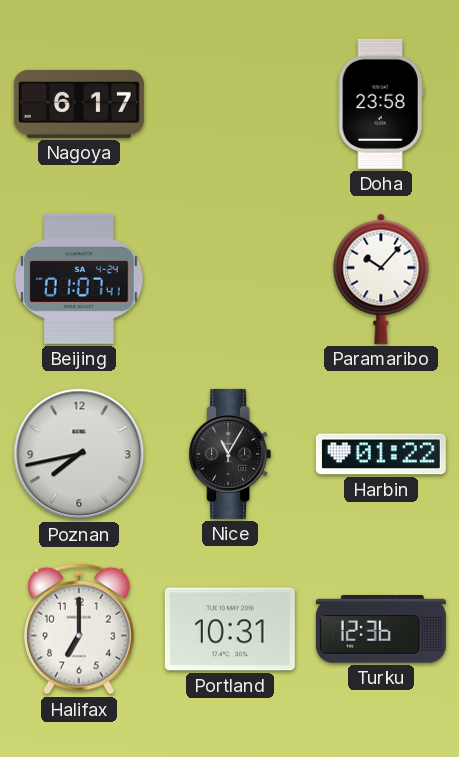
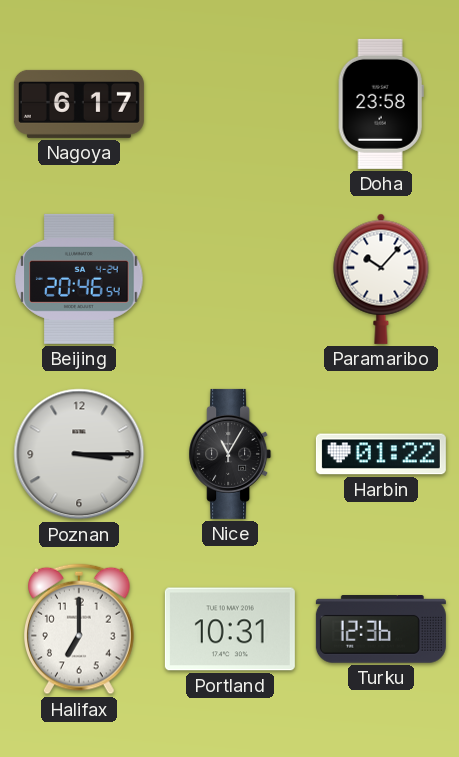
Beijing: 01:07 -> 20:46
Poznan: 7:43 -> 3:15
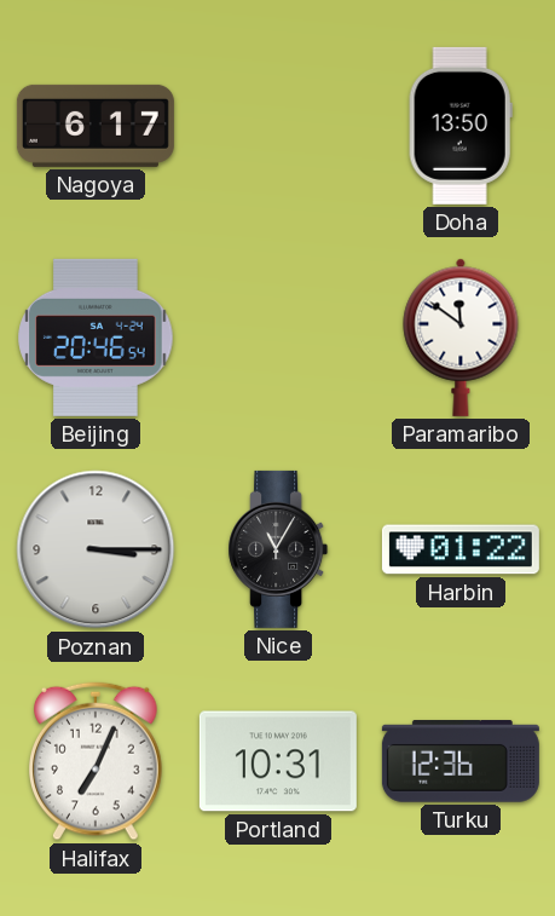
Doha: 23:58 -> 13:50
Paramaribo: 10:07 -> 11:51
Halifax: 7:00 -> 7:04
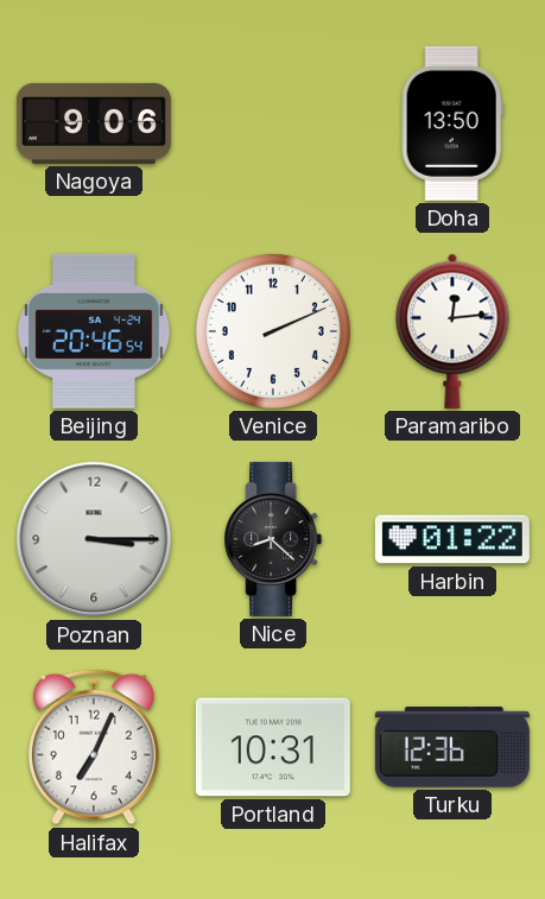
Nagoya: 6:17 -> 9:06
Venice: none -> 2:11
Paramaribo: 11:51 -> 12:14
Nice: 11:05 -> 8:22
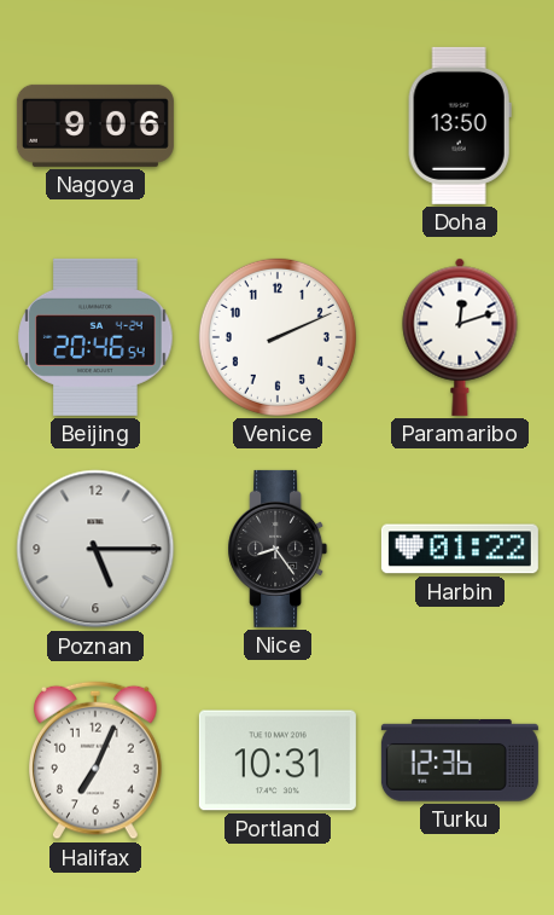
Paramaribo: 12:14 -> 12:12
Poznan: 3:15 -> 5:15
Nice: 8:22 -> 8:24
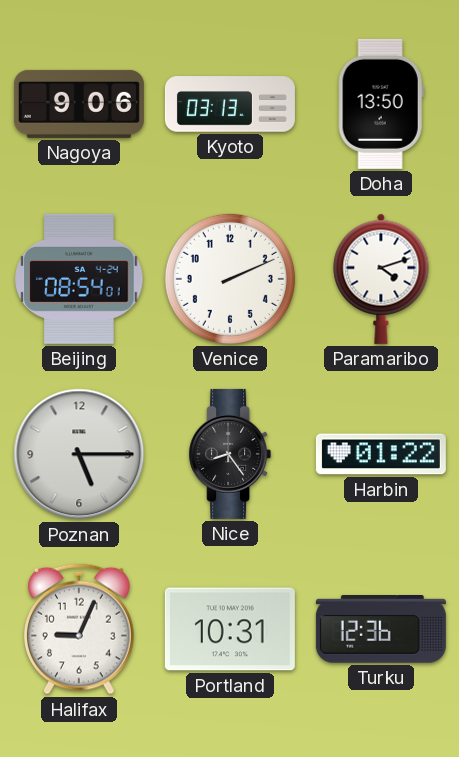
Kyoto: none -> 03:13
Beijing: 20:46 -> 08:54
Paramaribo: 12:12 -> 4:12
Halifax: 7:04 -> 9:04
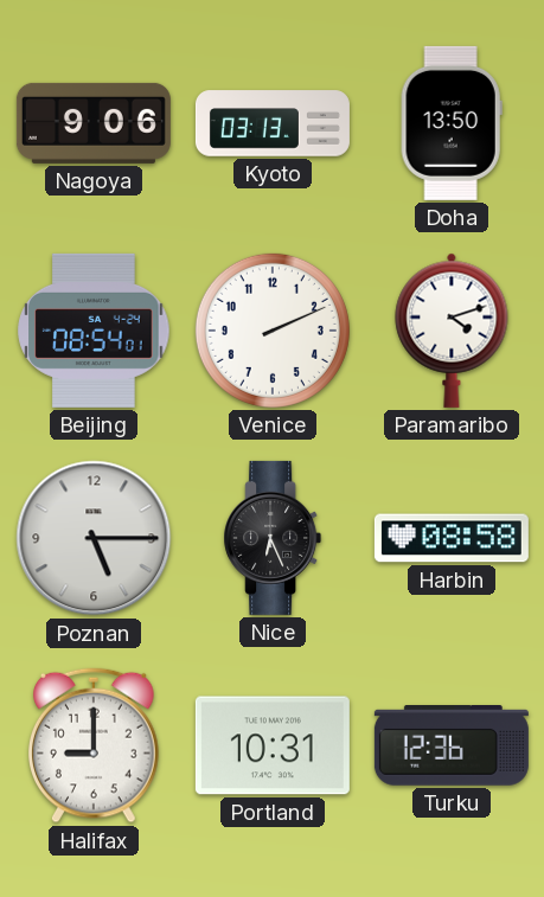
Nice: 8:24 -> 6:26
Harbin: 01:22 -> 08:58
Halifax: 9:04 -> 9:00
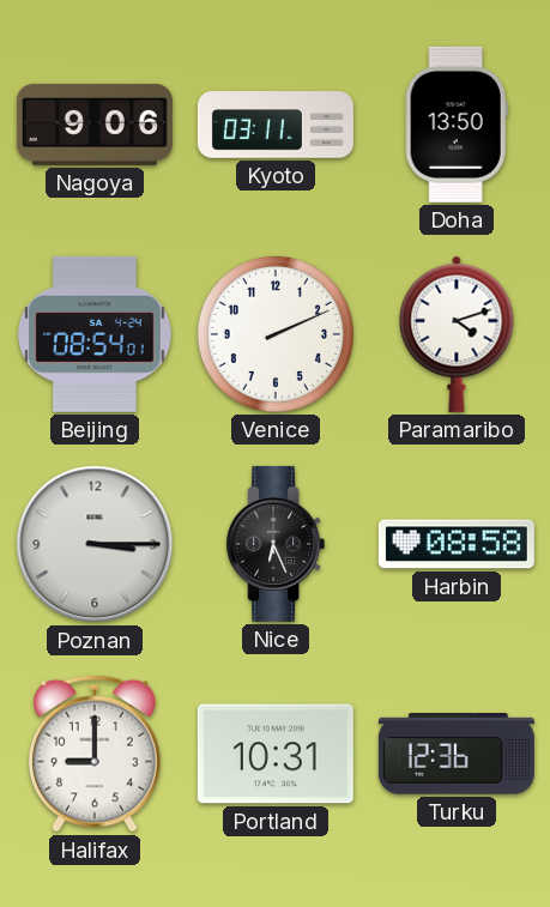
Kyoto: 03:13 -> 03:11
Poznan: 5:15 -> 3:15
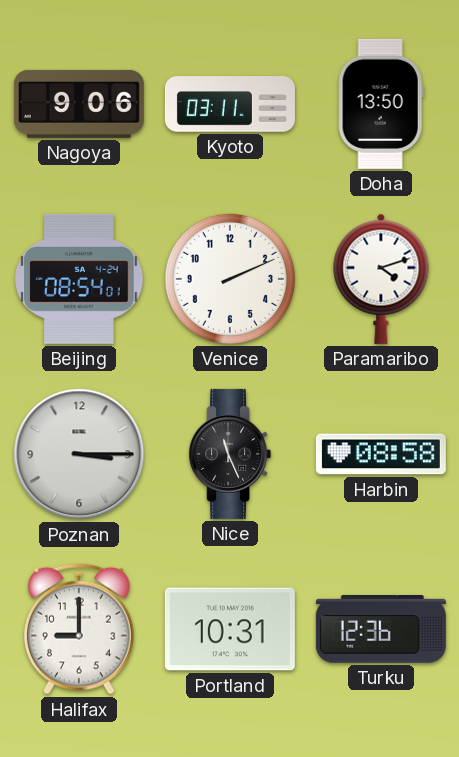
Nice: 6:26 -> 11:26
